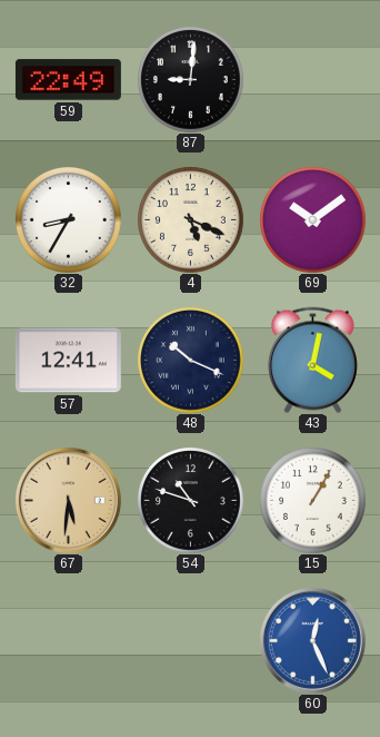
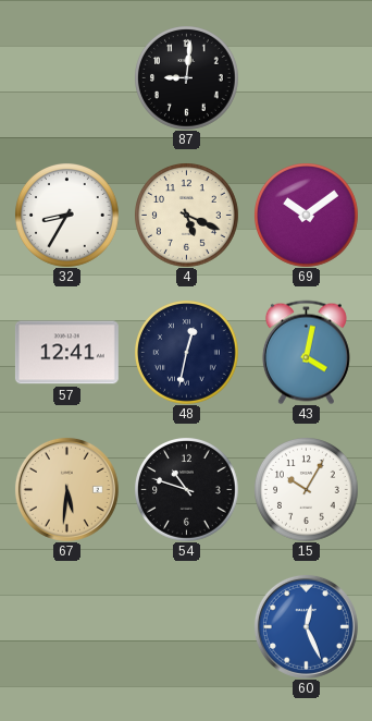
59: 22:49 -> none
48: 10:19 -> 12:32
15: 1:05 -> 10:05
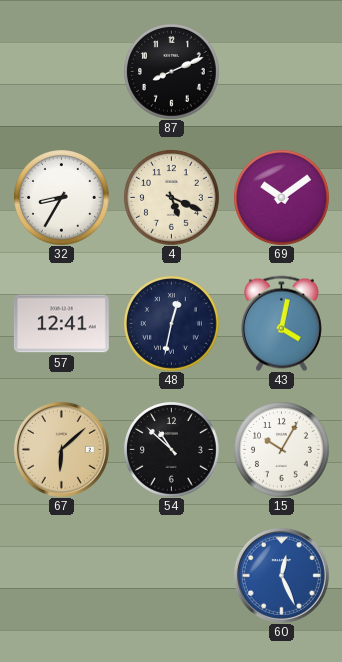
87: 9:01 -> 8:11
67: 5:31 -> 6:08
54: 10:48 -> 10:52
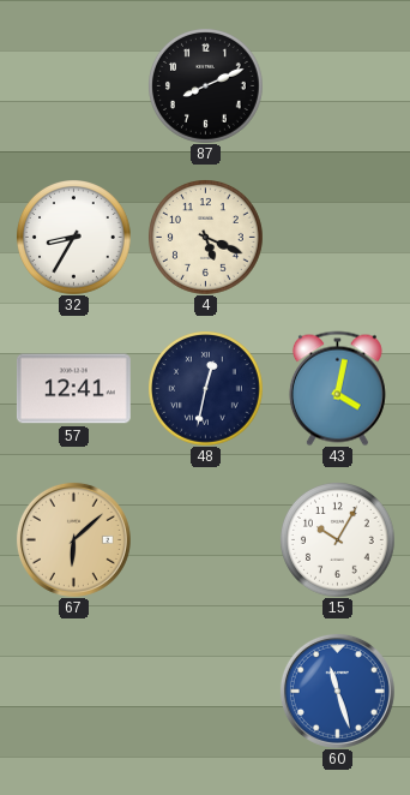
69: 10:09 -> none
54: 10:52 -> none
60: 12:26 -> 11:27
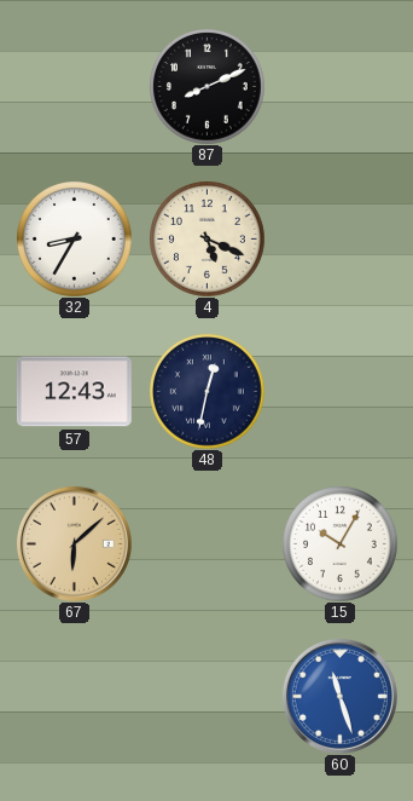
57: 12:41 -> 12:43
43: 4:02 -> none
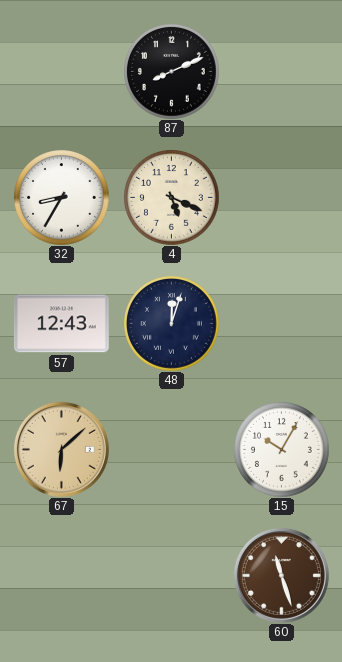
48: 12:32 -> 12:03
60 dial: blue -> brown
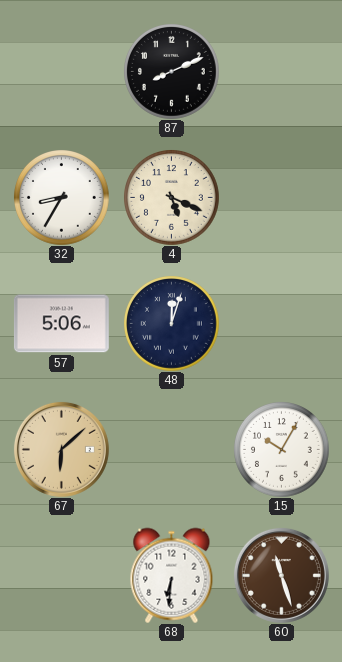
57: 12:43 -> 5:06
68: none -> 6:31
